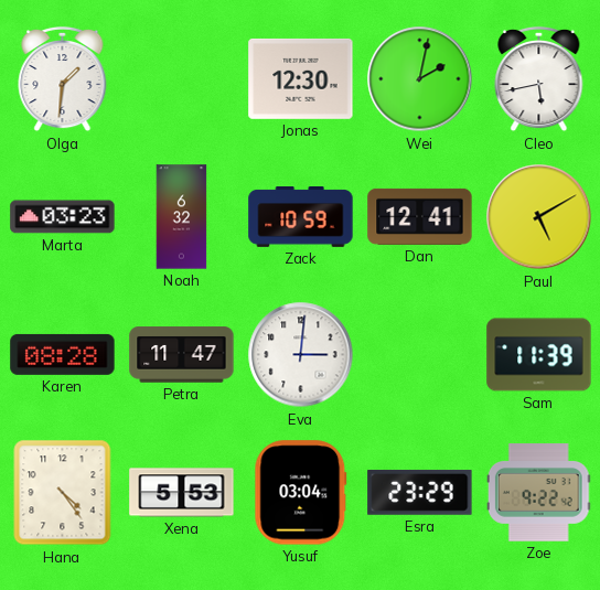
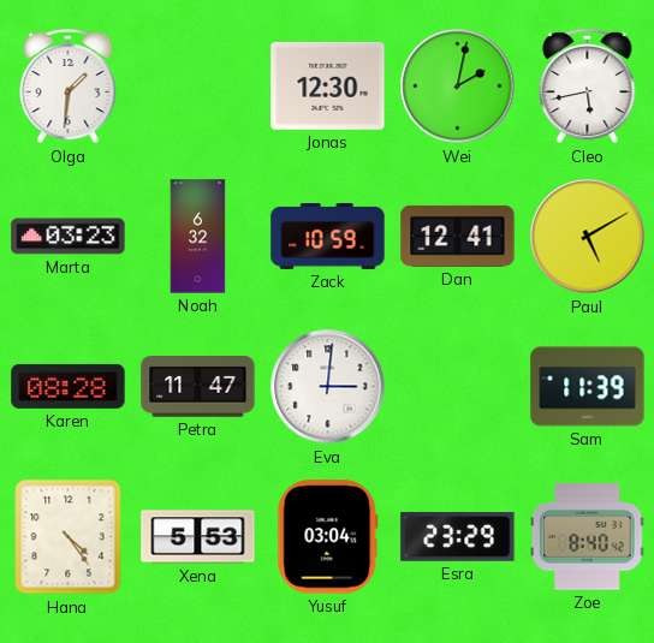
Zoe: 9:22 -> 8:40
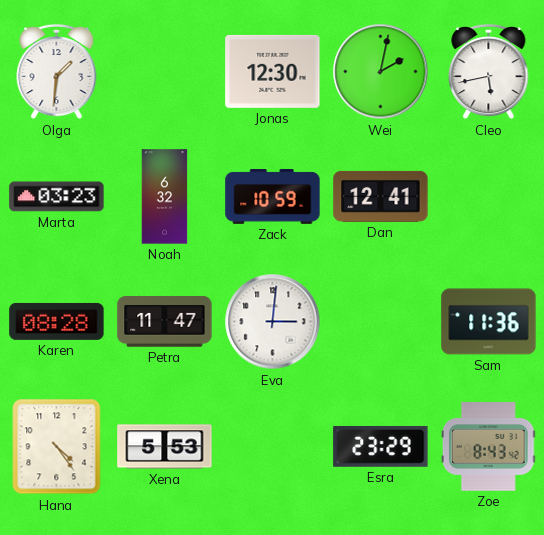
Paul: 5:10 -> none
Sam: 11:39 -> 11:36
Yusuf: 03:04 -> none
Zoe: 8:40 -> 8:43
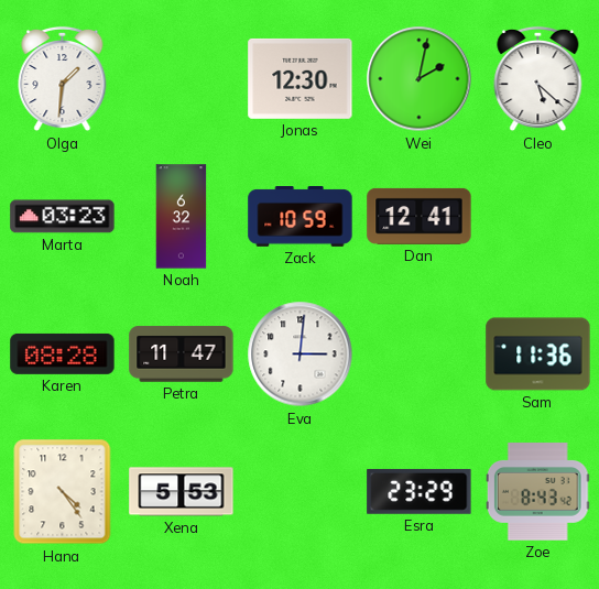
Cleo: 5:43 -> 5:22
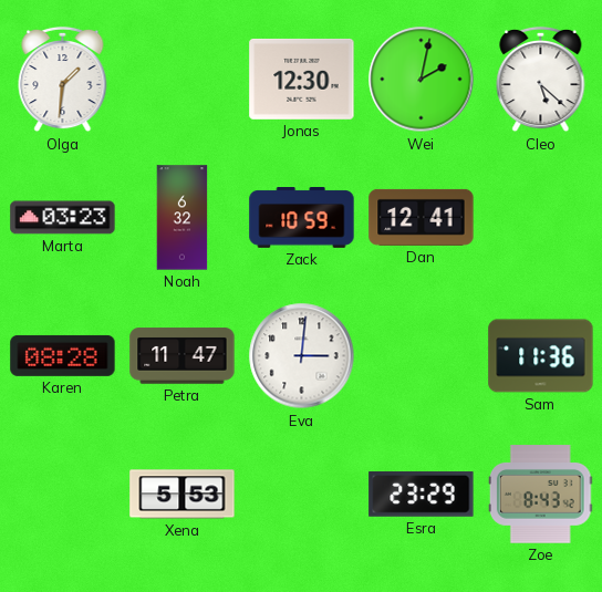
Hana: 4:24 -> none
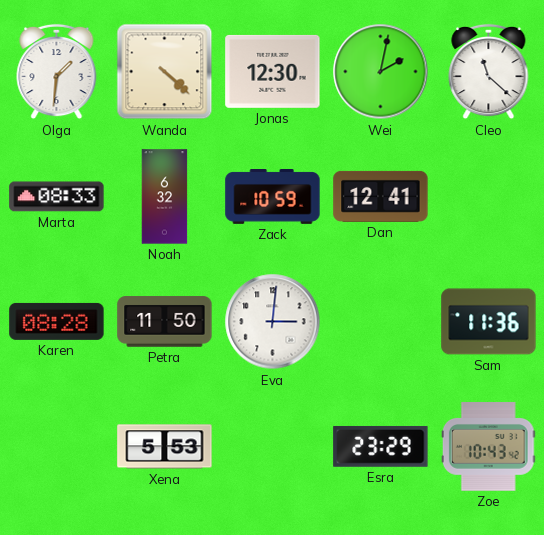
Wanda: none -> 4:22
Cleo: 5:22 -> 11:22
Marta: 03:23 -> 08:33
Petra: 11:47 -> 11:50
Zoe: 8:43 -> 10:43
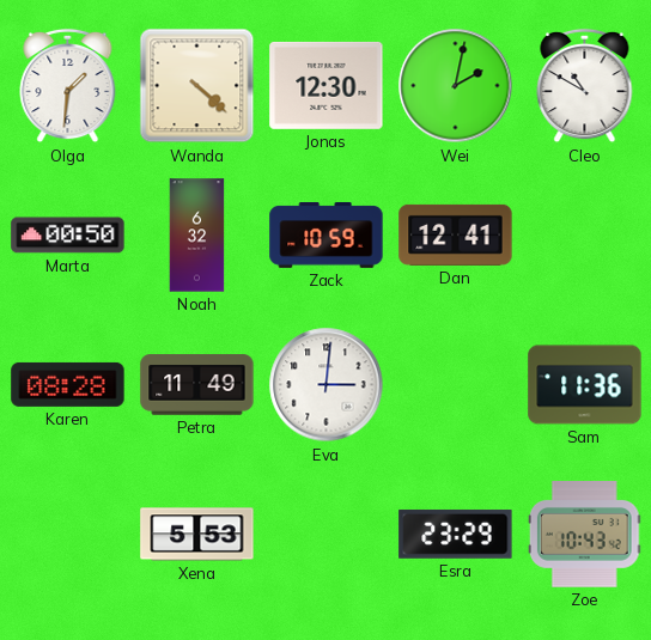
Cleo: 11:22 -> 10:50
Marta: 08:33 -> 00:50
Petra: 11:50 -> 11:49
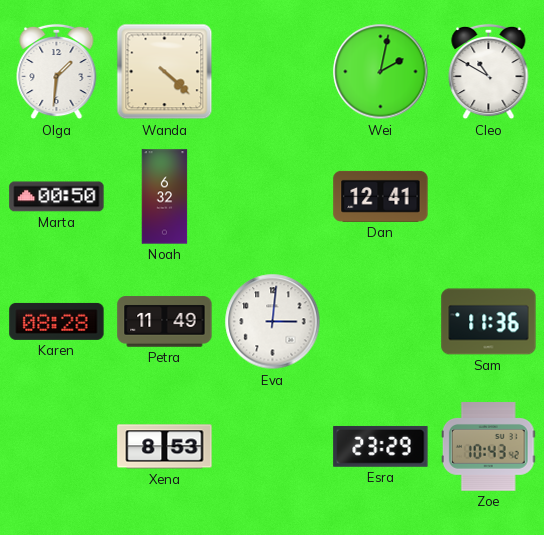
Jonas: 12:30 -> none
Zack: 10:59 -> none
Xena: 5:53 -> 8:53
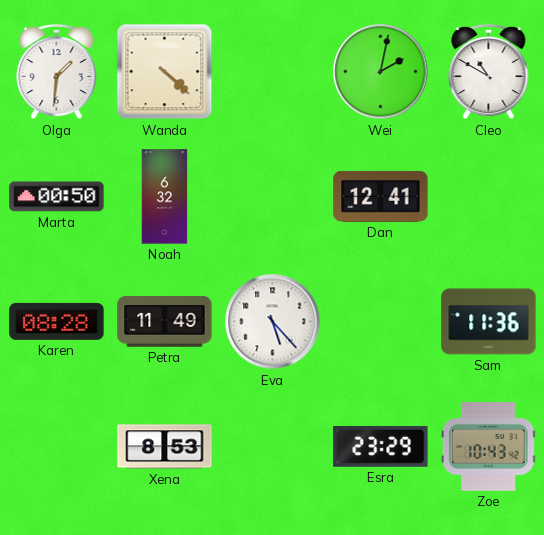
Eva: 3:01 -> 5:23
